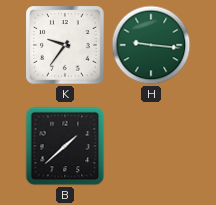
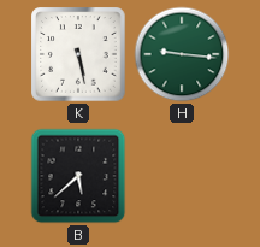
K: 9:36 -> 5:28
B: 1:38 -> 5:38
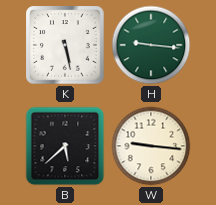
W: none -> 9:16
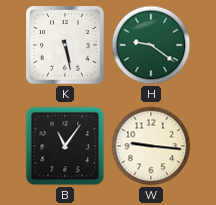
H: 9:16 -> 9:21
B: 5:38 -> 11:06
